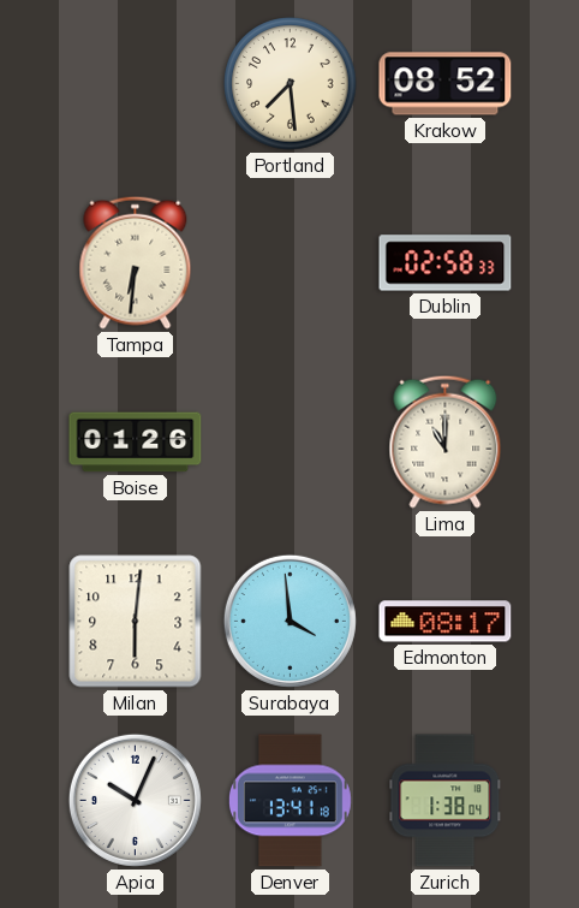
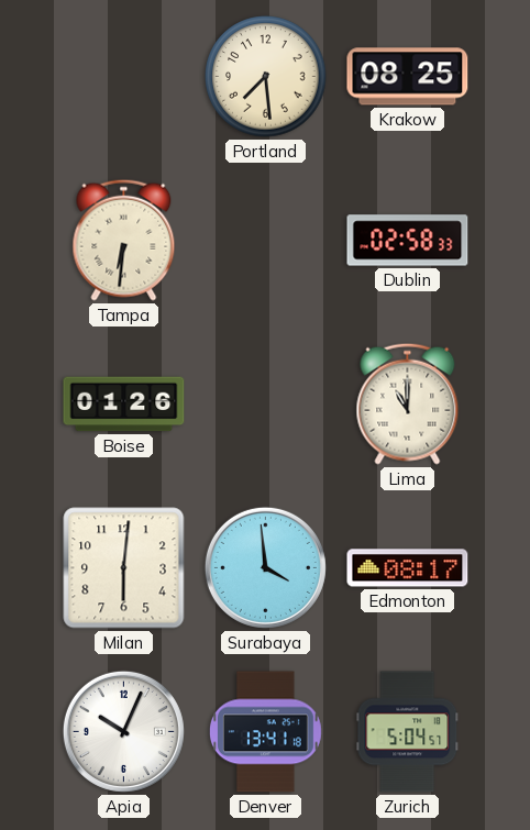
Krakow: 08:52 -> 08:25
Zurich: 1:38 -> 5:04
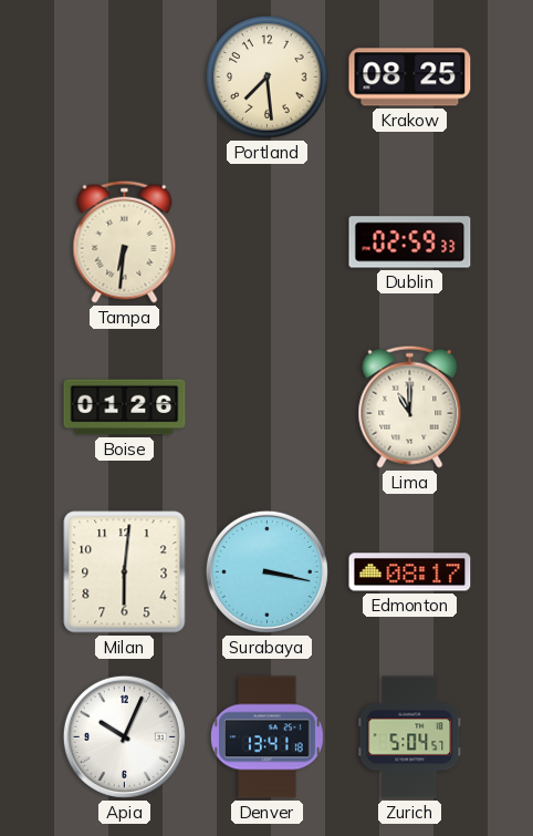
Dublin: 02:58 -> 02:59
Surabaya: 3:59 -> 3:17
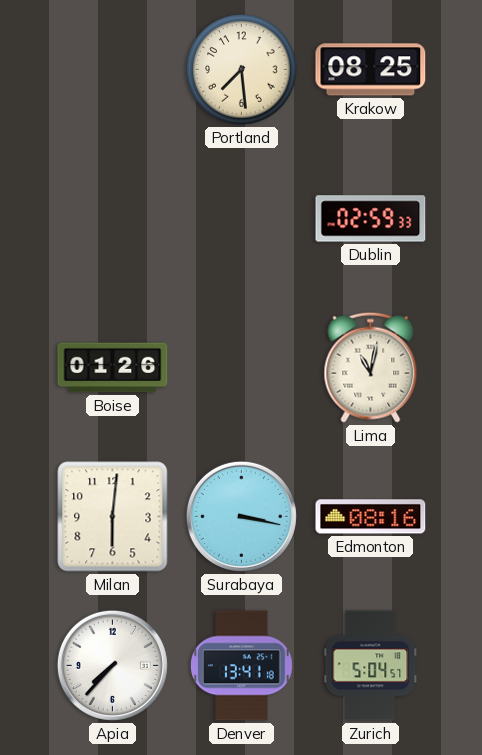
Tampa: 6:31 -> none
Lima: 11:00 -> 11:02
Edmonton: 08:17 -> 08:16
Apia: 10:04 -> 7:37
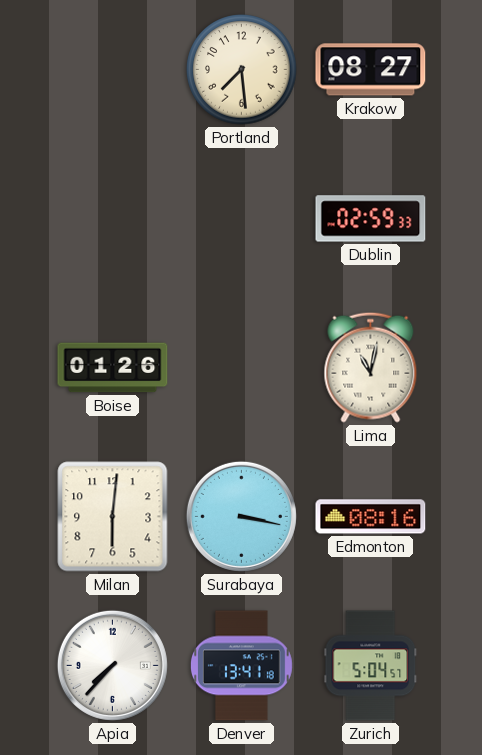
Krakow: 08:25 -> 08:27
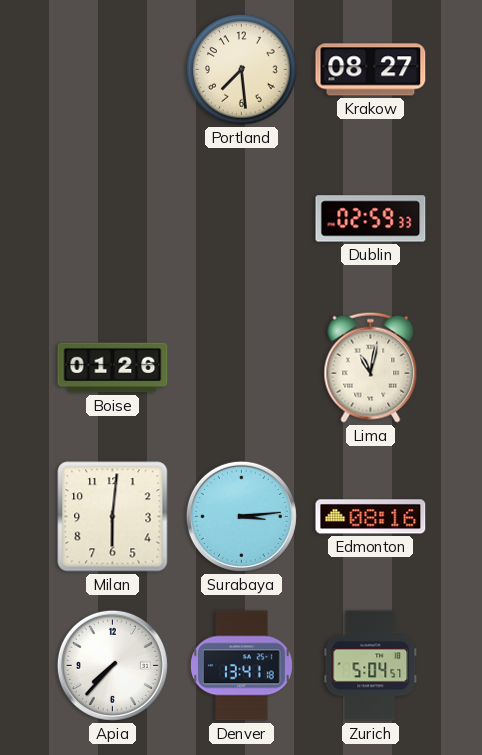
Surabaya: 3:17 -> 3:14
